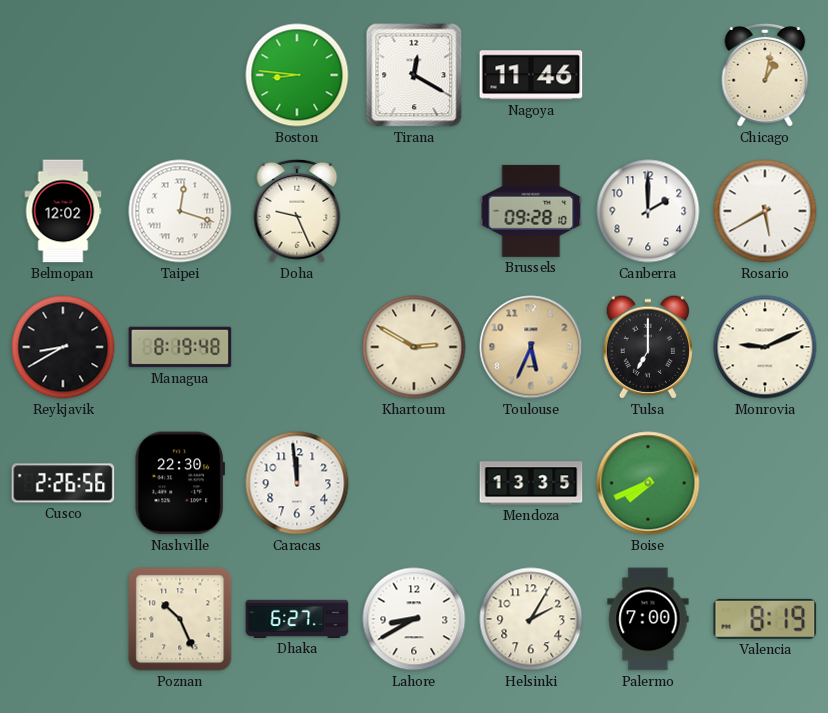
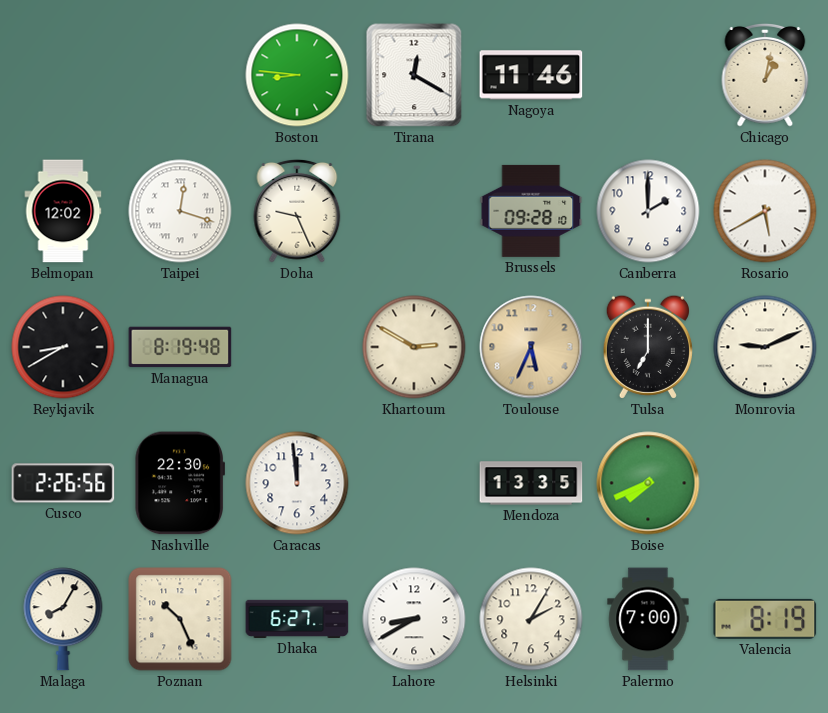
Malaga: none -> 8:05
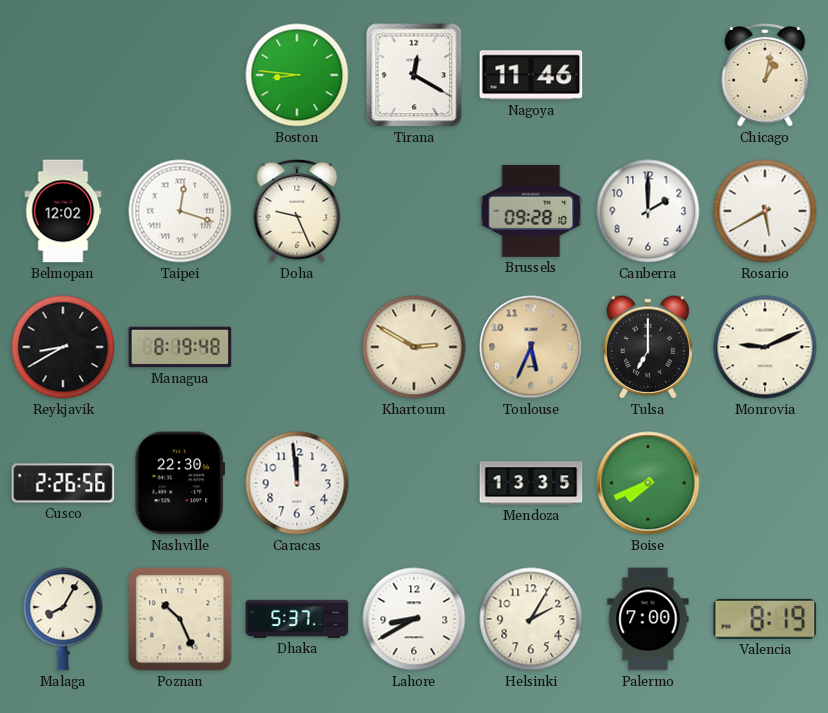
Dhaka: 6:27 -> 5:37
